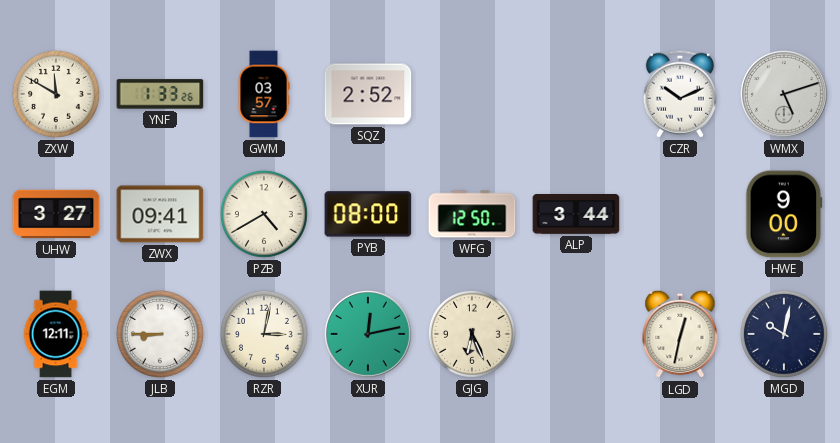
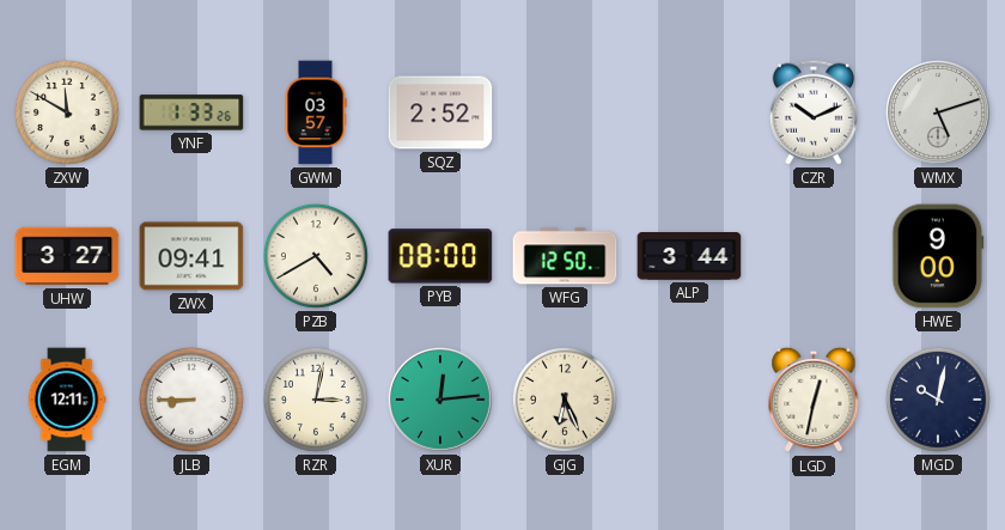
XUR: 12:13 -> 12:14
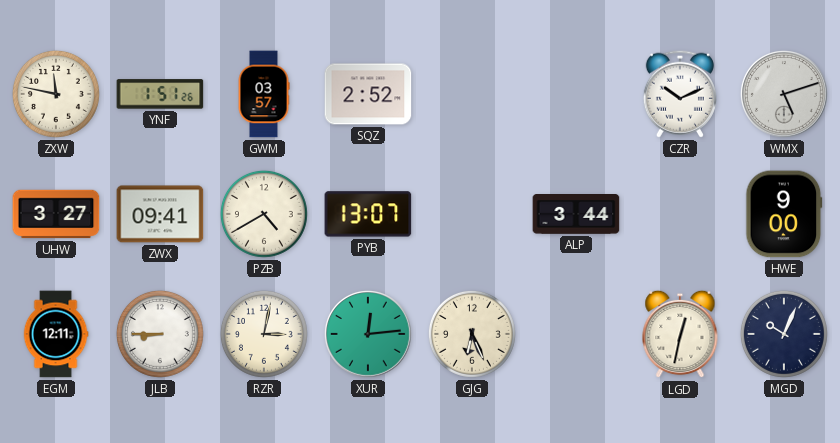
ZXW: 11:50 -> 11:47
YNF: 1:33 -> 1:51
PYB: 08:00 -> 13:07
WFG: 12:50 -> none
MGD: 10:02 -> 10:04
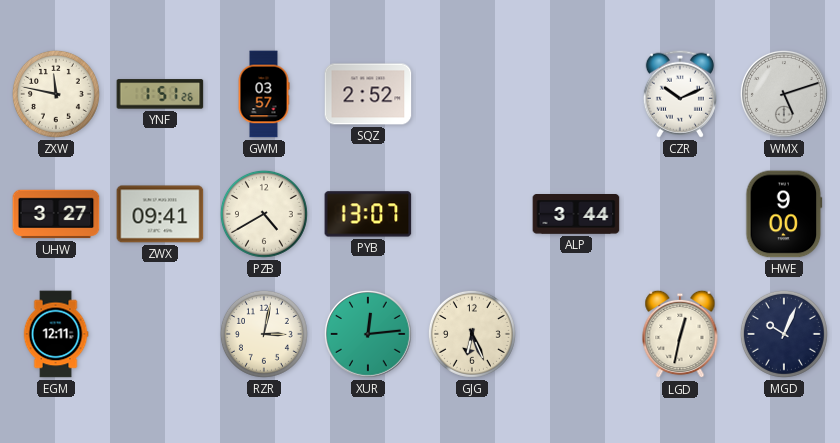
JLB: 8:45 -> none
